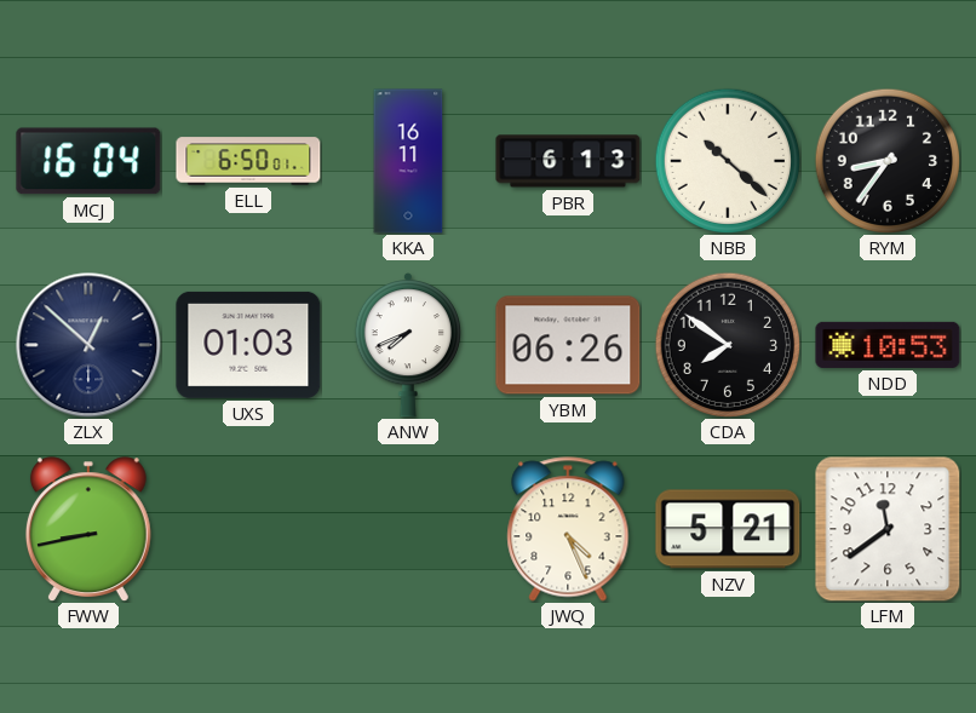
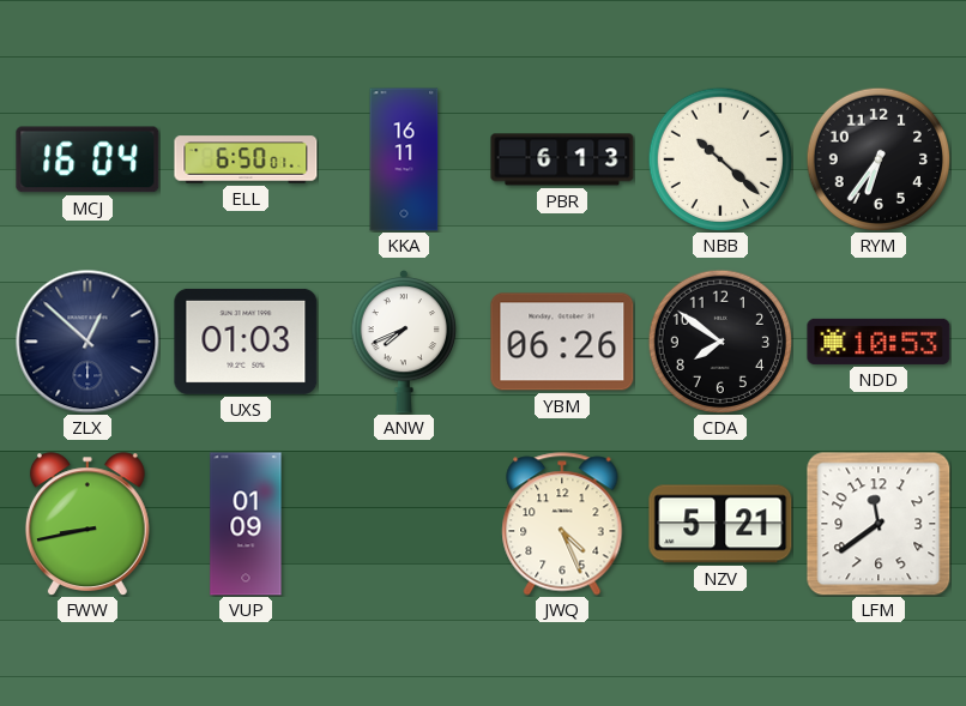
RYM: 8:36 -> 6:36
VUP: none -> 01:09
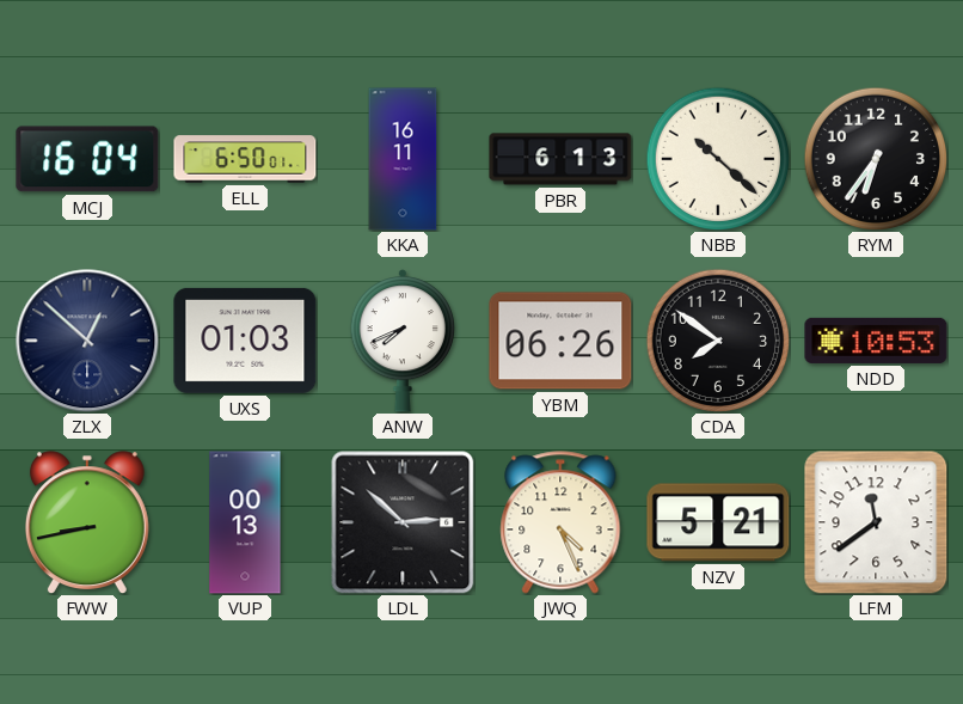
VUP: 01:09 -> 00:13
LDL: none -> 2:52
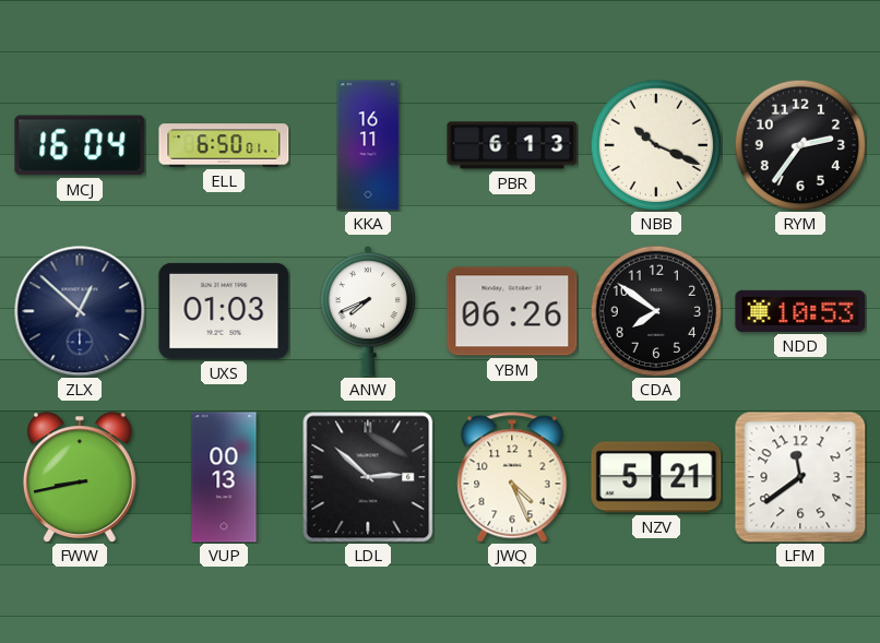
NBB: 10:22 -> 10:19
RYM: 6:36 -> 2:36
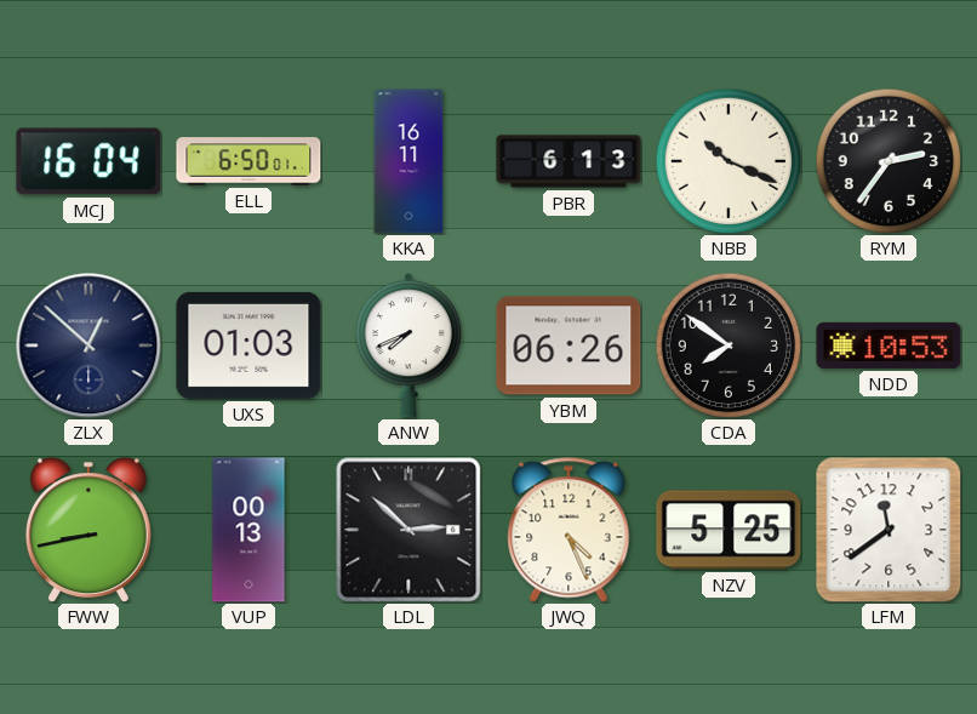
NZV: 5:21 -> 5:25
